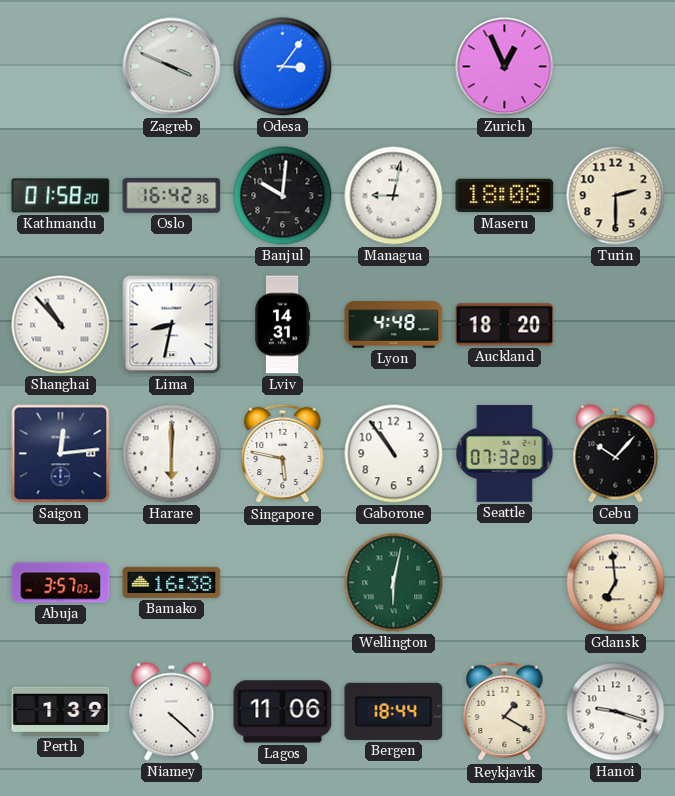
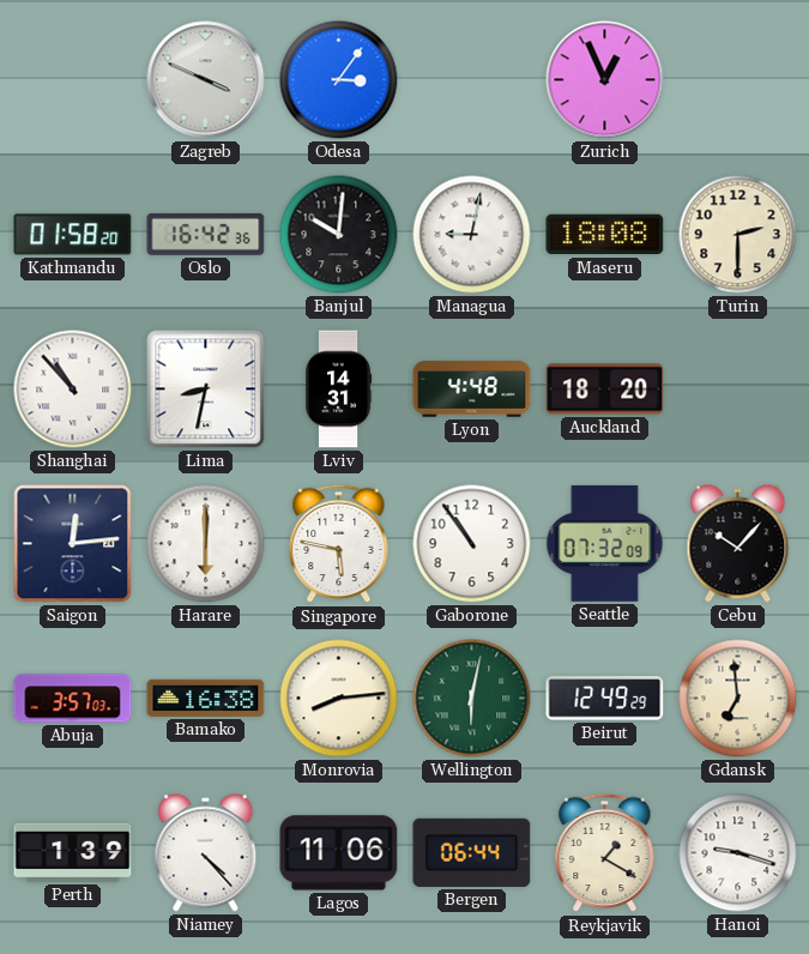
Monrovia: none -> 8:14
Beirut: none -> 12:49
Niamey: 4:22 -> 4:23
Bergen: 18:44 -> 06:44
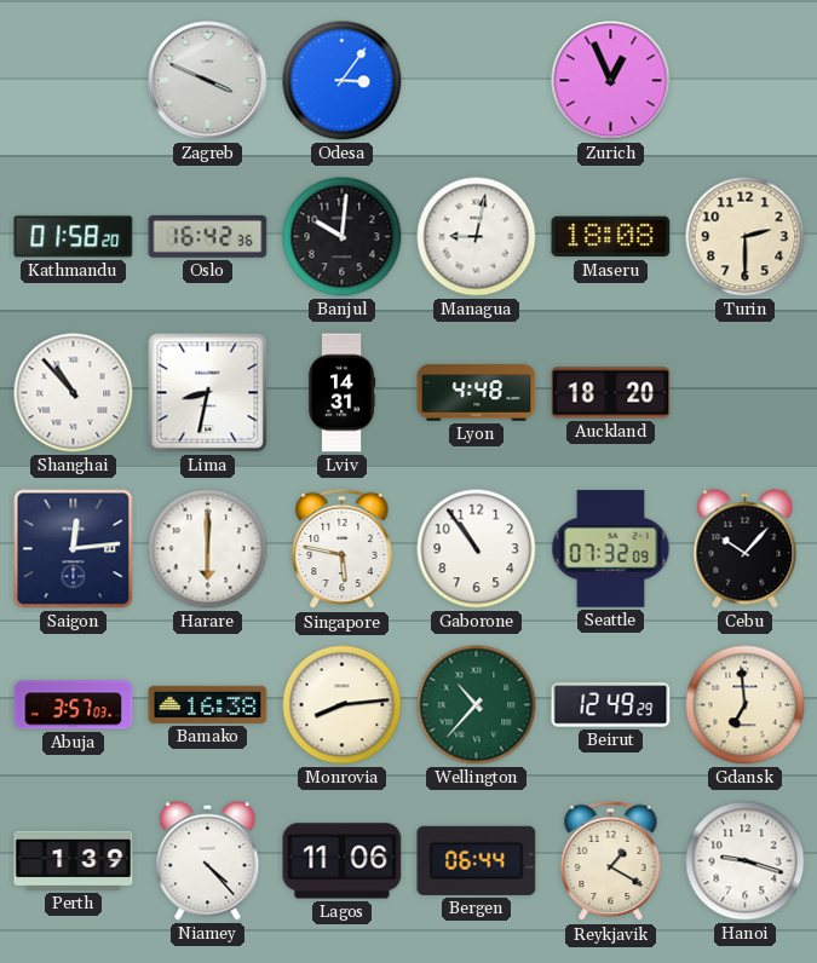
Wellington: 6:02 -> 10:37
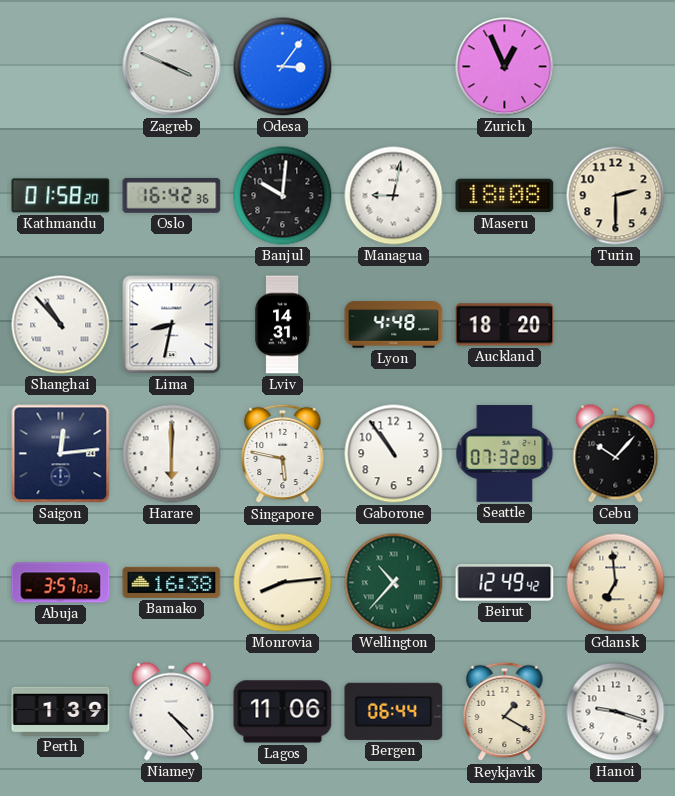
Beirut: 12:49:29 -> 12:49:42
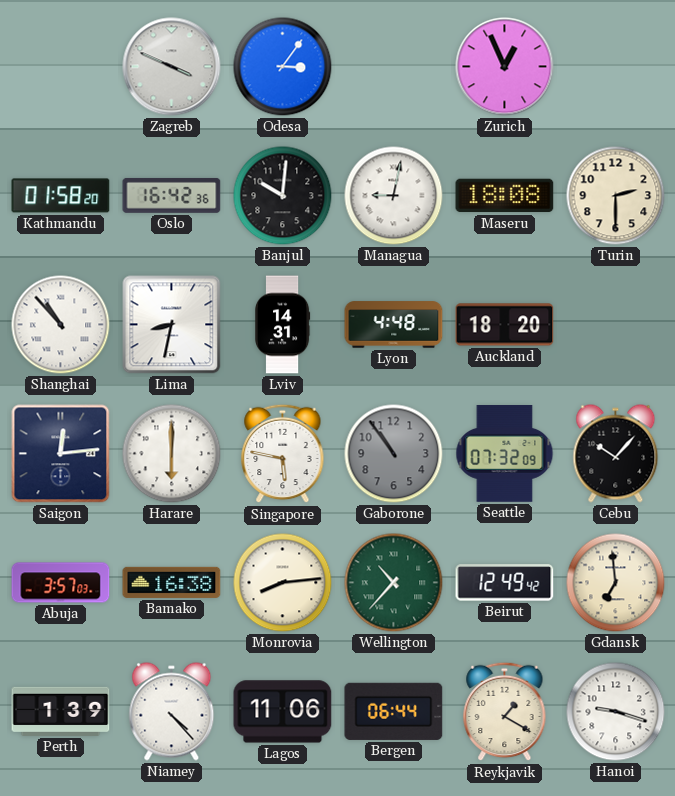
Gaborone dial: white -> grey
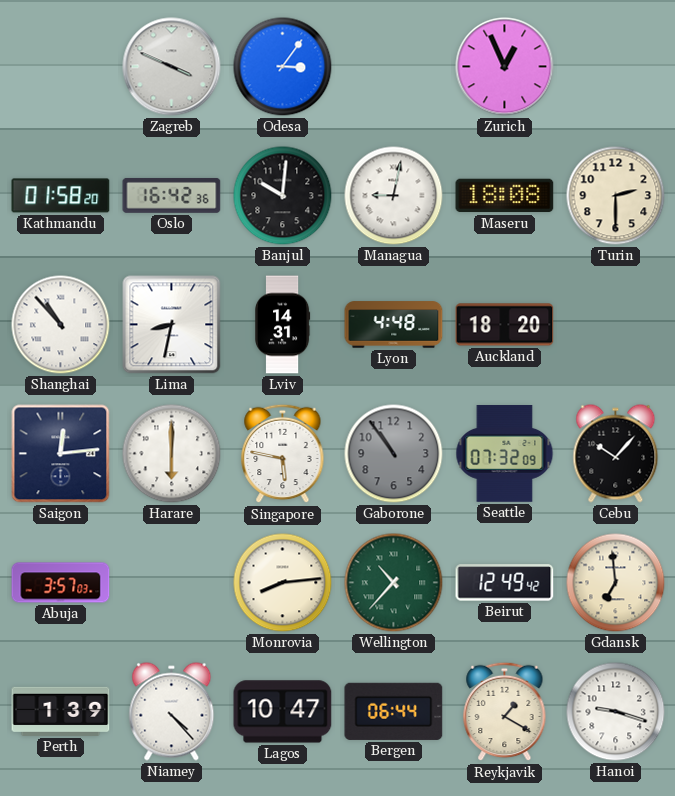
Bamako: 16:38 -> none
Lagos: 11:06 -> 10:47
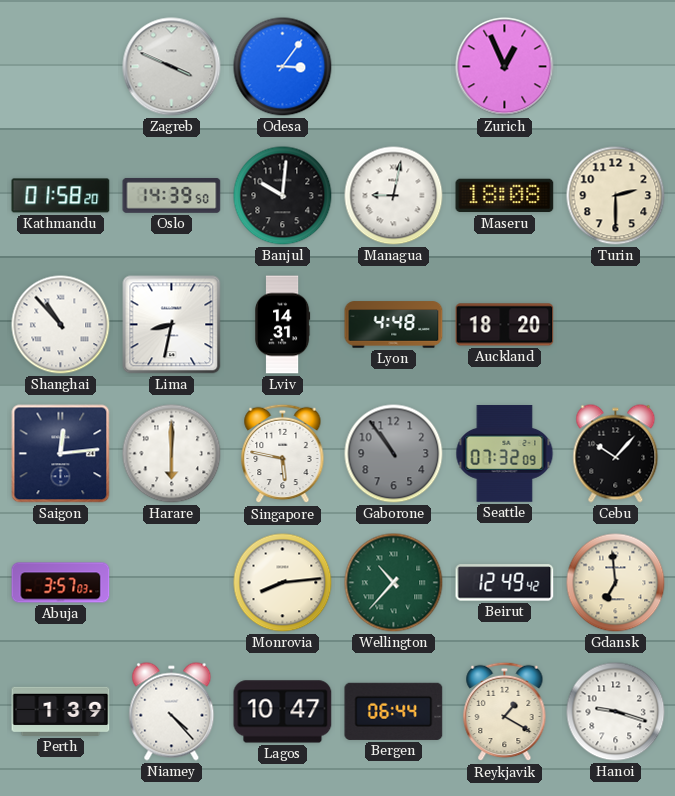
Oslo: 16:42 -> 14:39
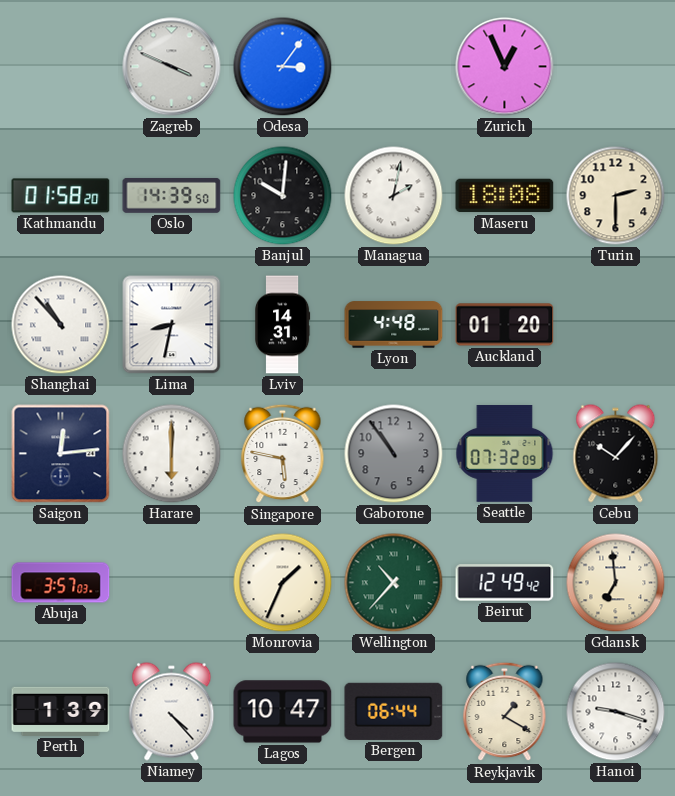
Managua: 9:02 -> 2:02
Auckland: 18:20 -> 01:20
Monrovia: 8:14 -> 1:34
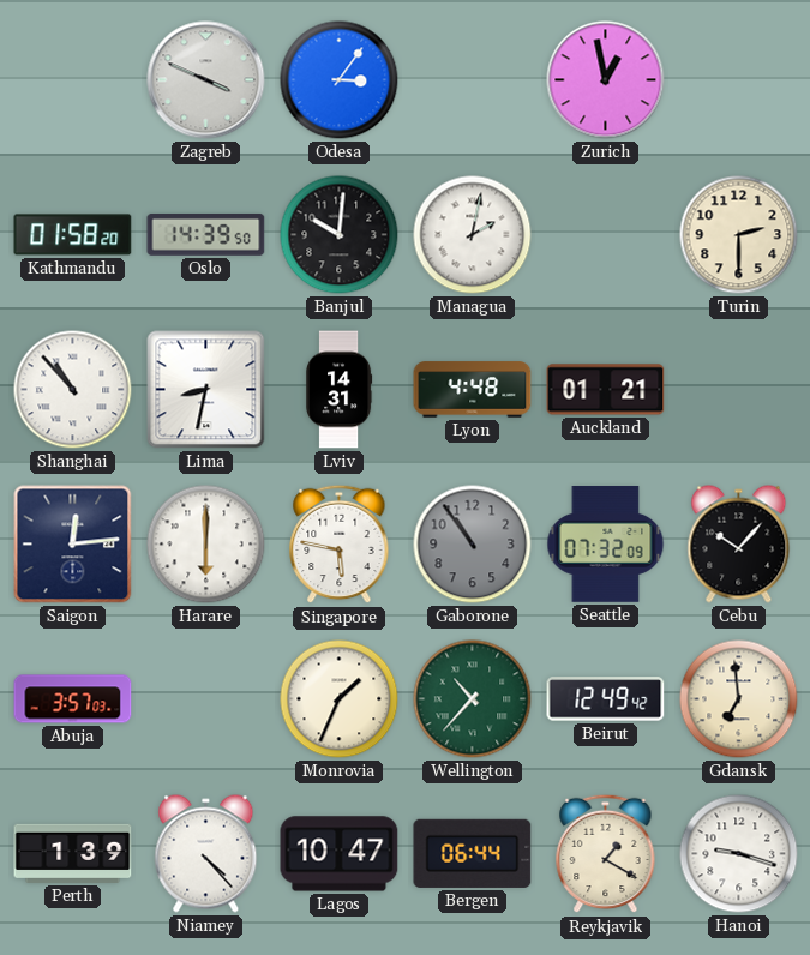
Zurich: 12:56 -> 12:58
Maseru: 18:08 -> none
Auckland: 01:20 -> 01:21
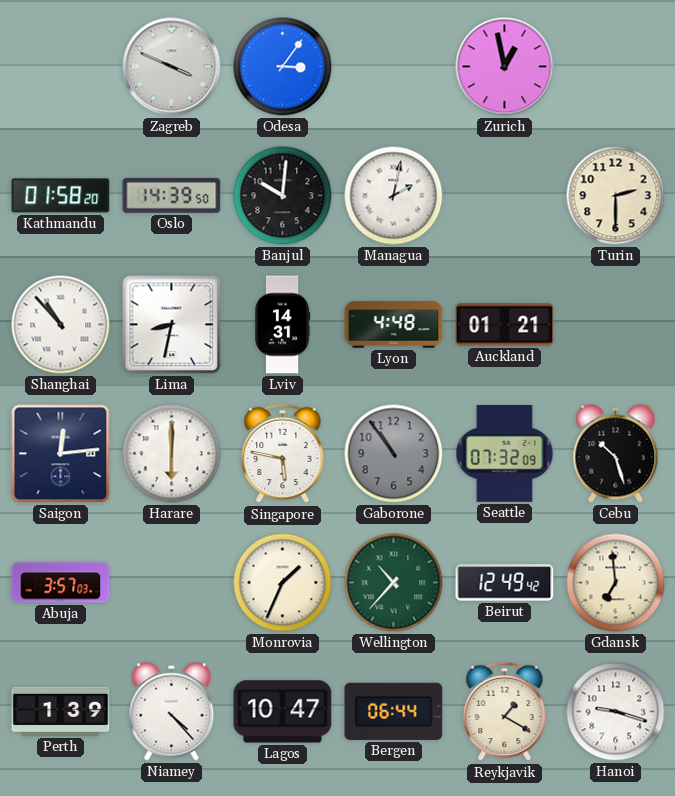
Cebu: 10:07 -> 10:27
